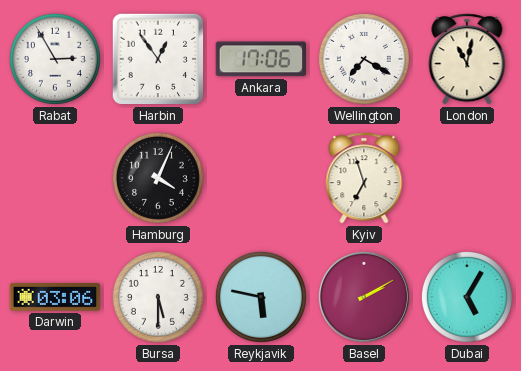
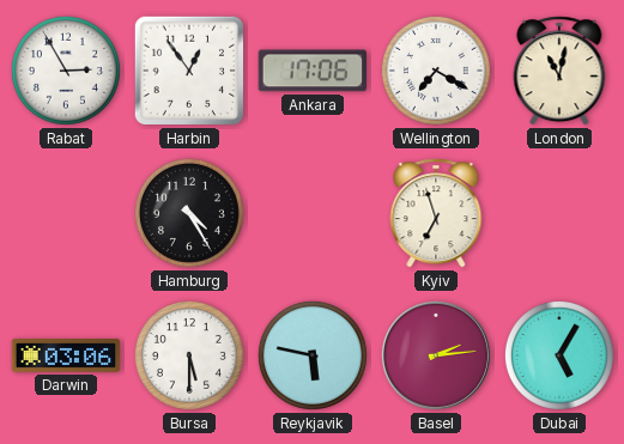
Hamburg: 4:04 -> 4:25
Basel: 2:10 -> 2:14
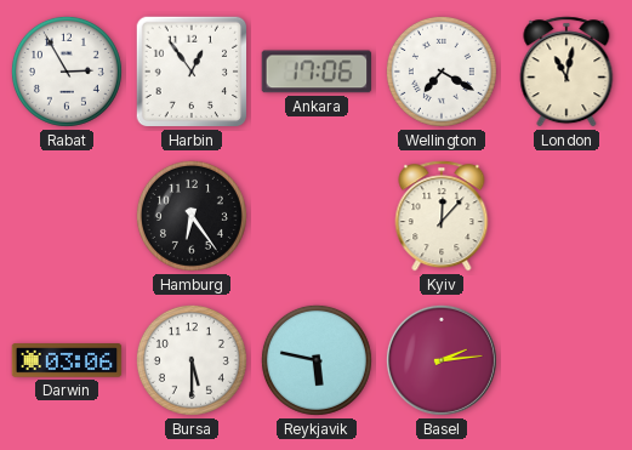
Hamburg: 4:25 -> 6:24
Kyiv: 6:57 -> 12:07
Dubai: 5:05 -> none
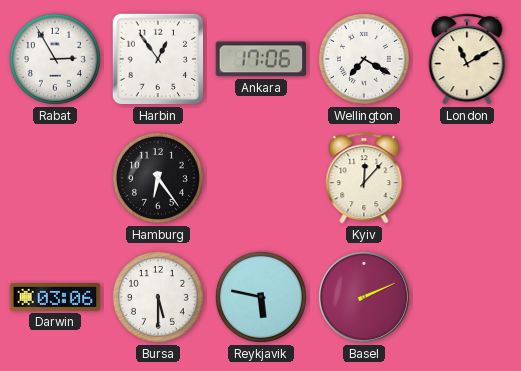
London: 11:02 -> 11:10
Basel: 2:14 -> 2:11
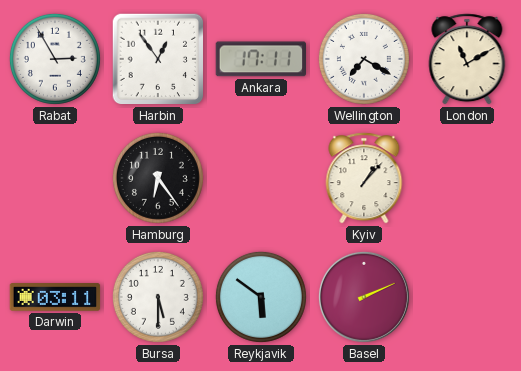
Ankara: 17:06 -> 17:11
Kyiv: 12:07 -> 1:07
Darwin: 03:06 -> 03:11
Reykjavik: 5:47 -> 5:51
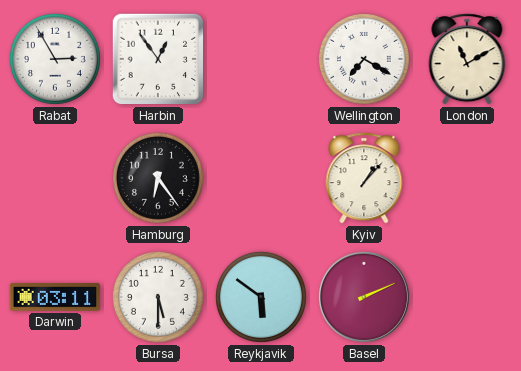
Ankara: 17:11 -> none
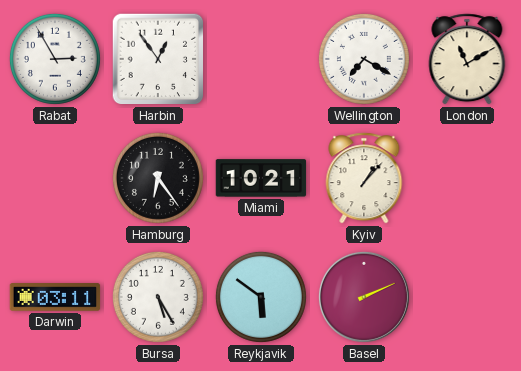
Miami: none -> 10:21
Bursa: 5:30 -> 5:25
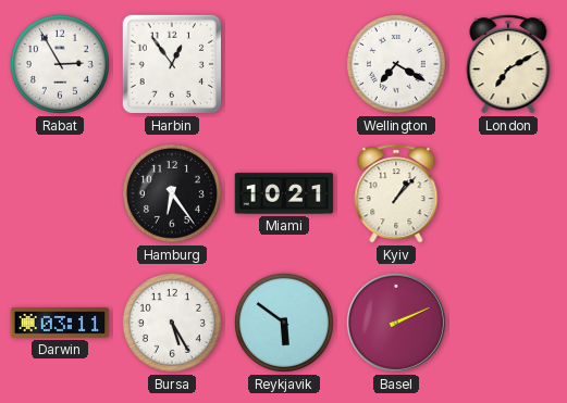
London: 11:10 -> 7:10
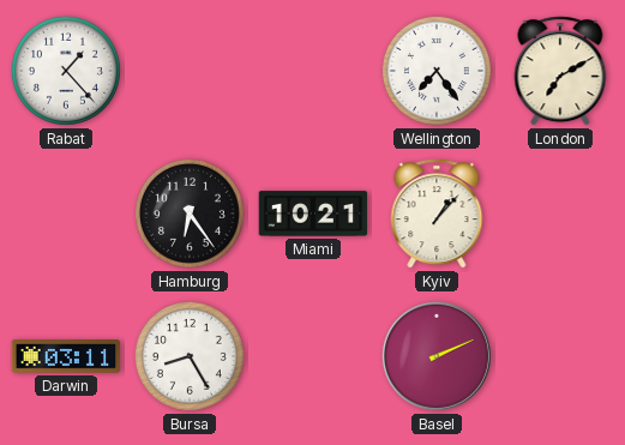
Rabat: 2:55 -> 1:23
Harbin: 12:54 -> none
Wellington: 7:20 -> 7:24
Bursa: 5:25 -> 8:25
Reykjavik: 5:51 -> none
